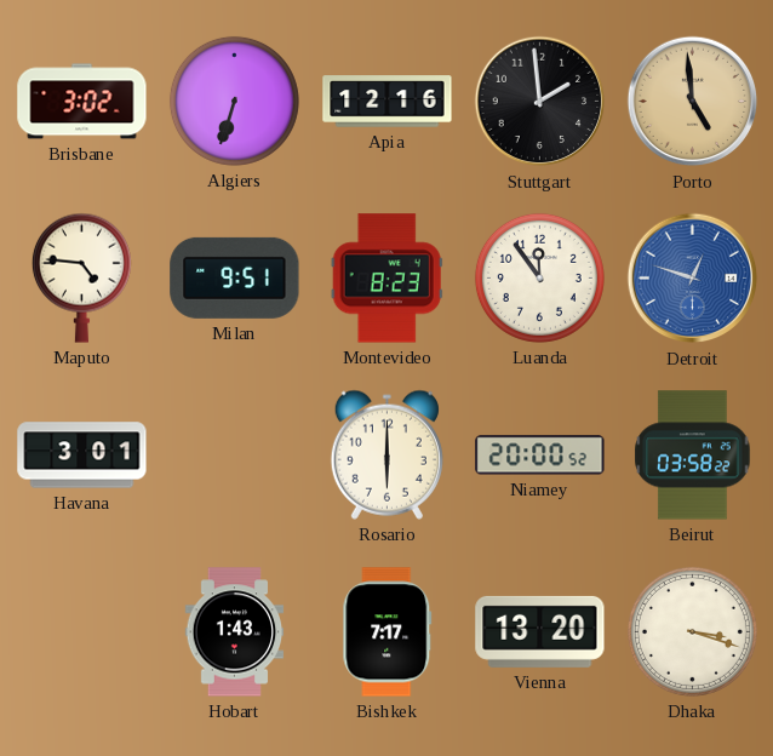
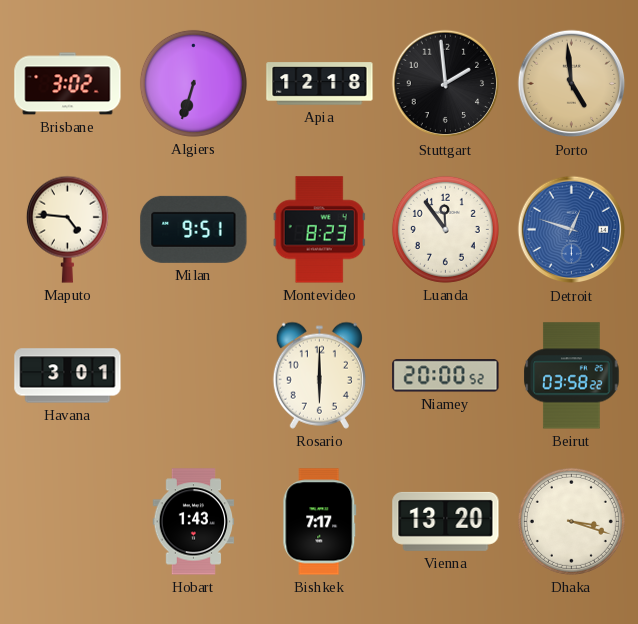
Apia: 12:16 -> 12:18
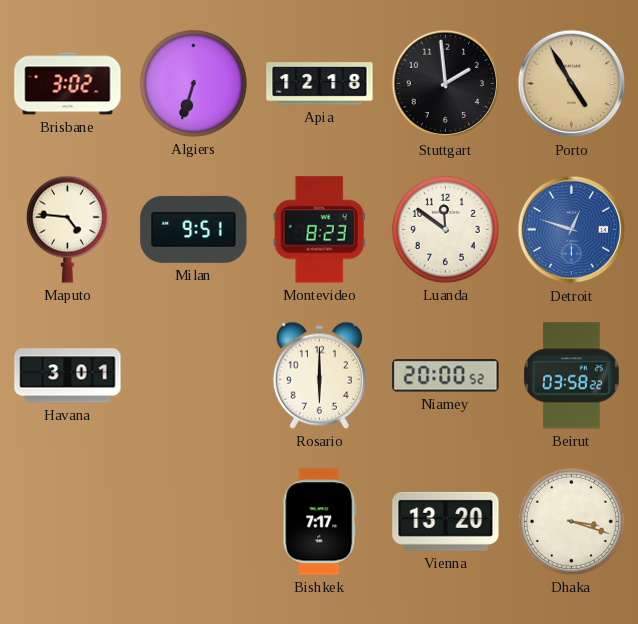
Porto: 4:59 -> 4:55
Luanda: 11:54 -> 11:51
Hobart: 1:43 -> none
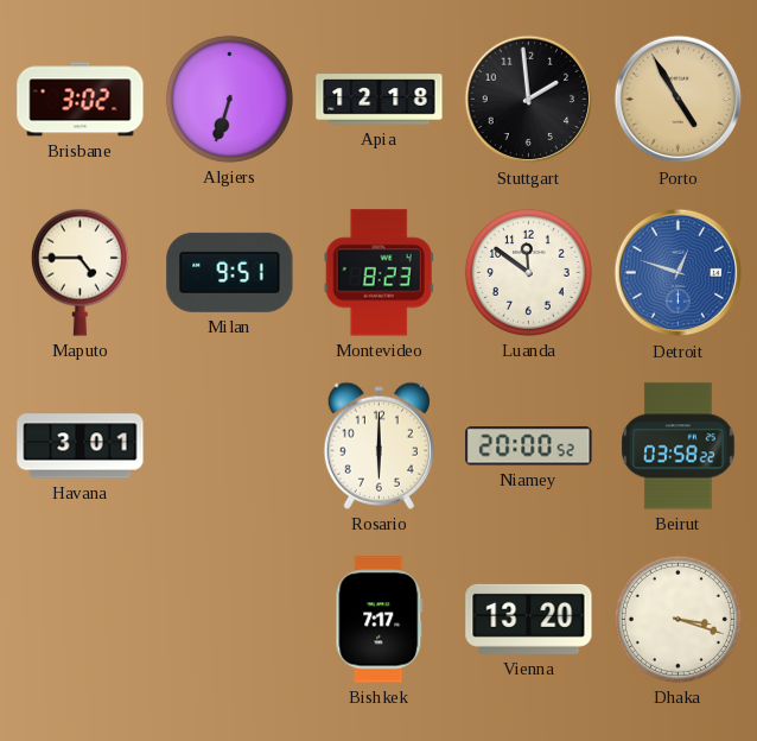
Maputo: 4:46 -> 4:45
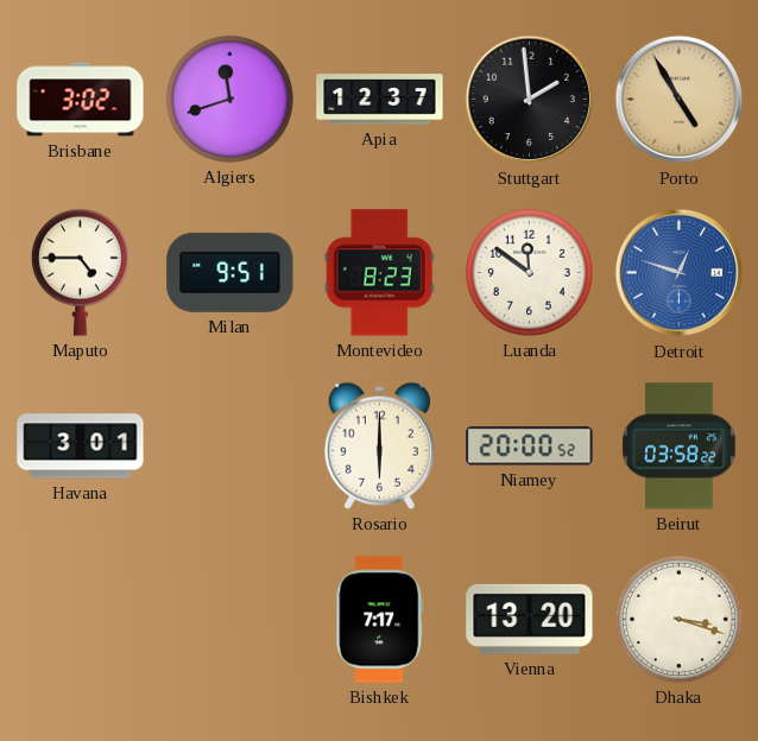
Algiers: 6:33 -> 11:42
Apia: 12:18 -> 12:37
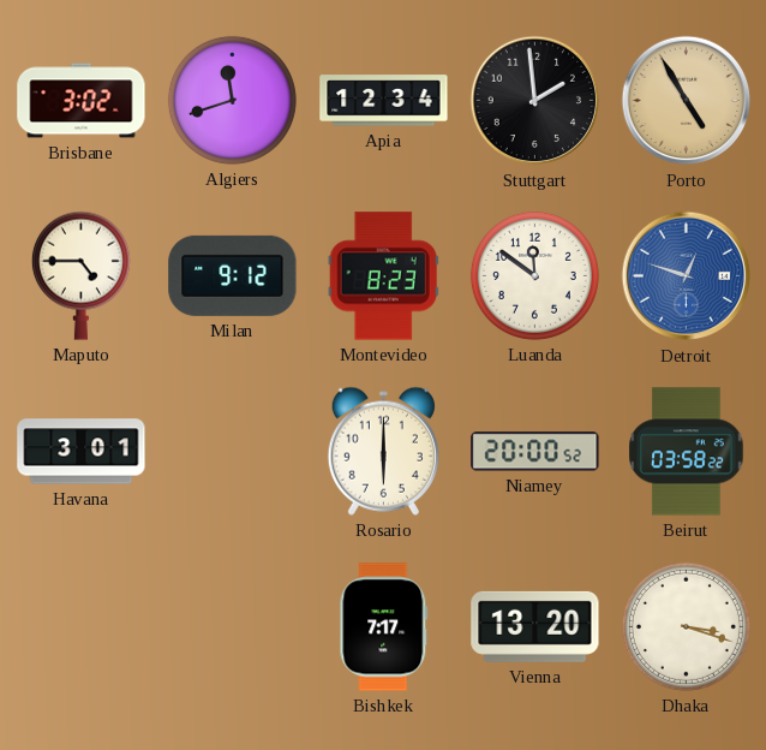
Apia: 12:37 -> 12:34
Milan: 9:51 -> 9:12
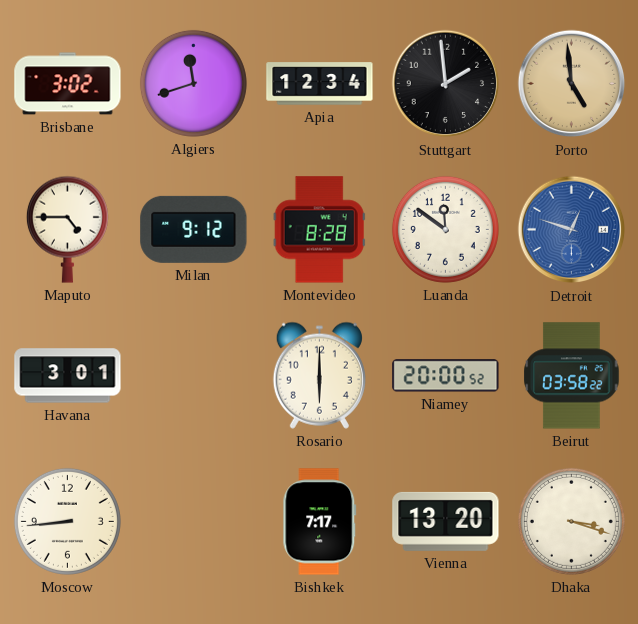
Porto: 4:55 -> 4:59
Montevideo: 8:23 -> 8:28
Moscow: none -> 8:44
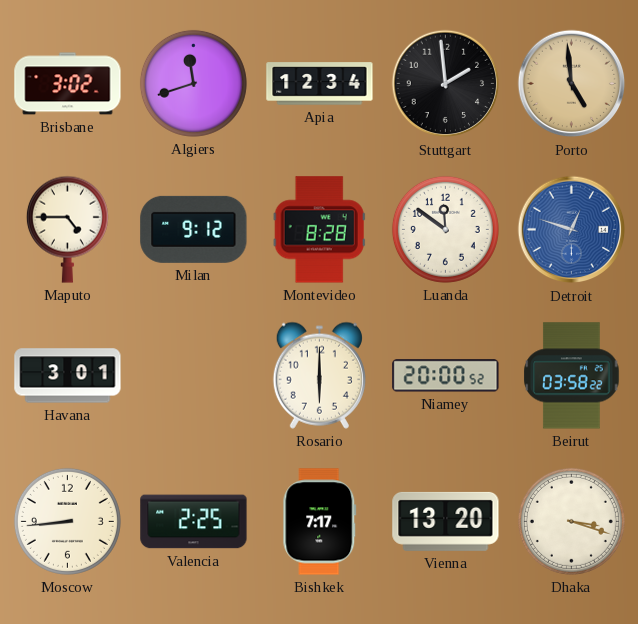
Valencia: none -> 2:25
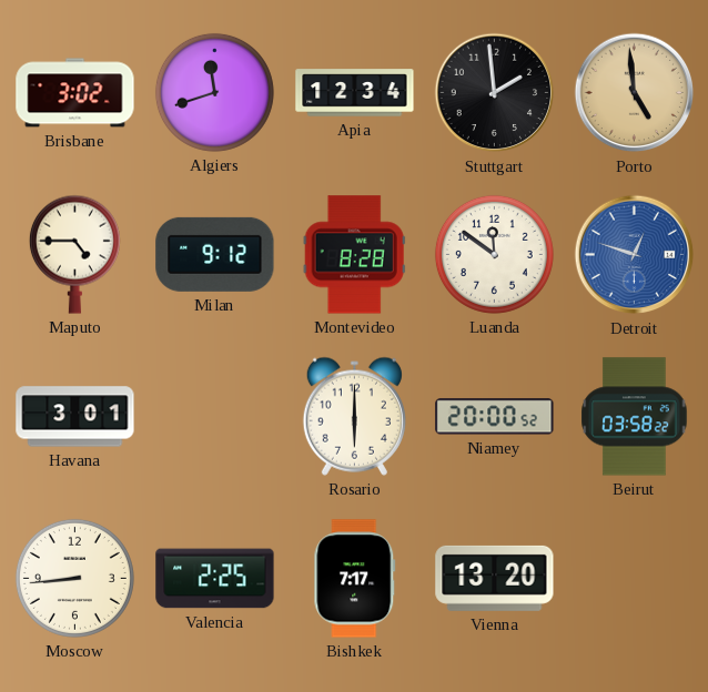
Dhaka: 3:18 -> none
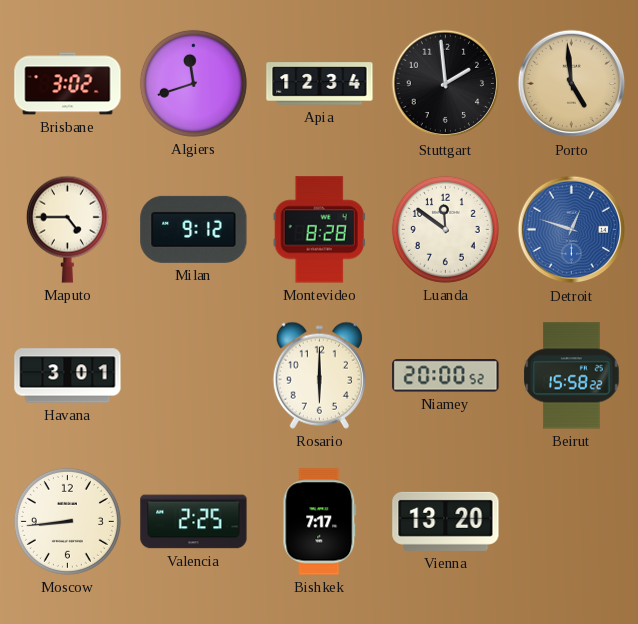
Beirut: 03:58 -> 15:58
